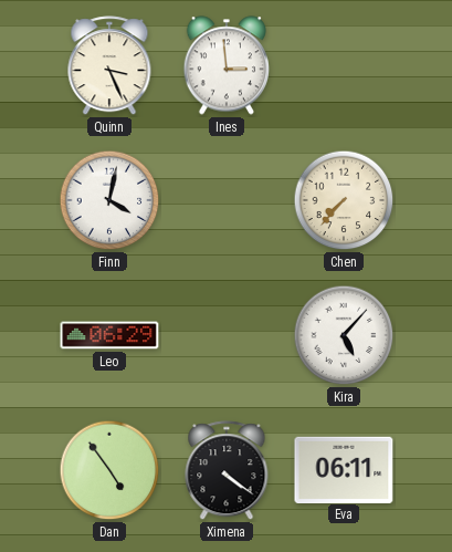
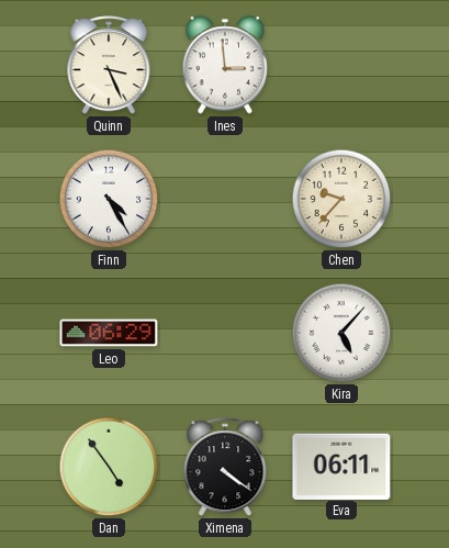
Finn: 4:02 -> 4:25
Chen: 7:37 -> 9:37
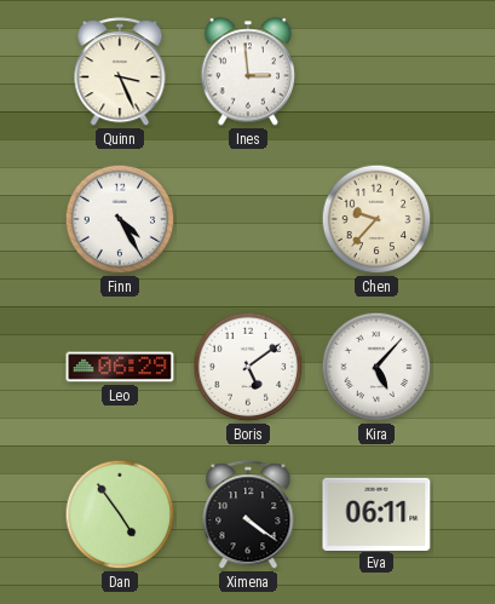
Boris: none -> 5:09
